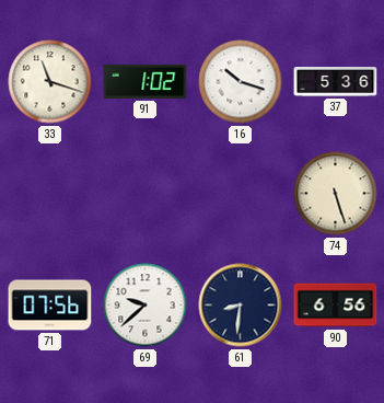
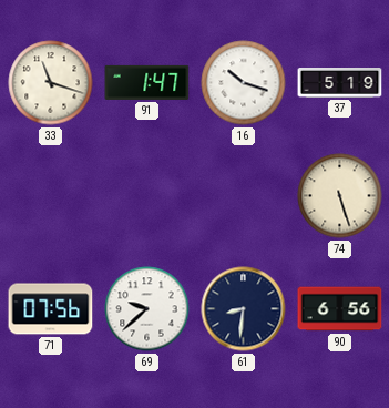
91: 1:02 -> 1:47
37: 5:36 -> 5:19
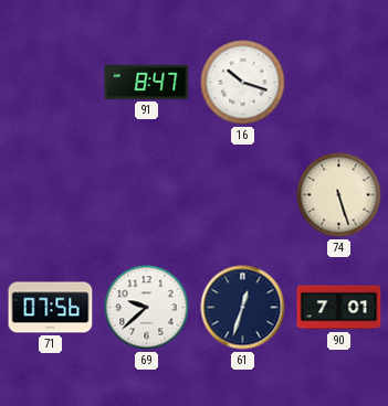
33: 11:18 -> none
91: 1:47 -> 8:47
37: 5:19 -> none
61: 8:31 -> 12:33
90: 6:56 -> 7:01
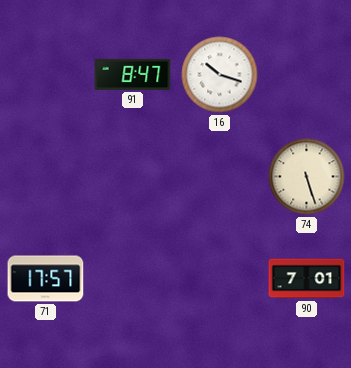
71: 07:56 -> 17:57
69: 9:38 -> none
61: 12:33 -> none
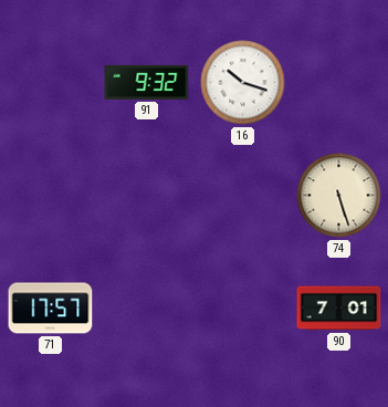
91: 8:47 -> 9:32
